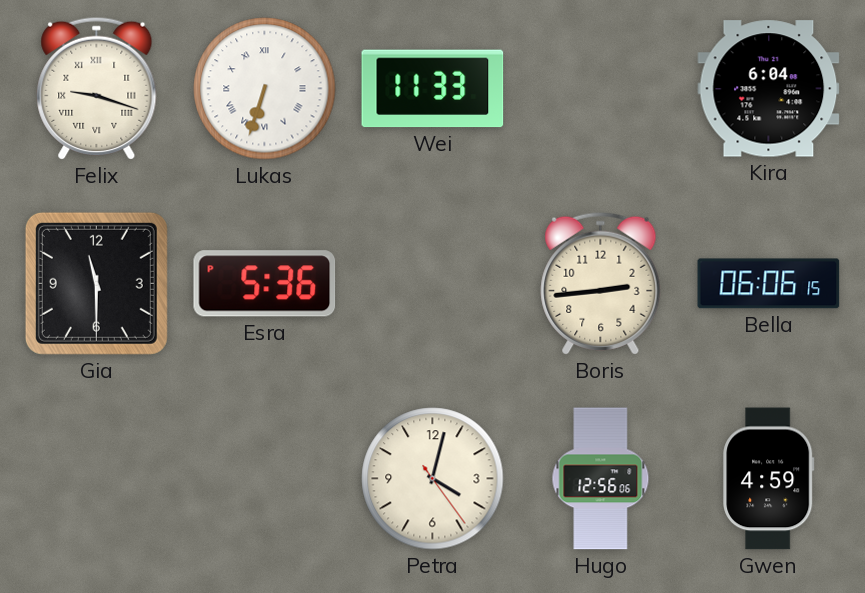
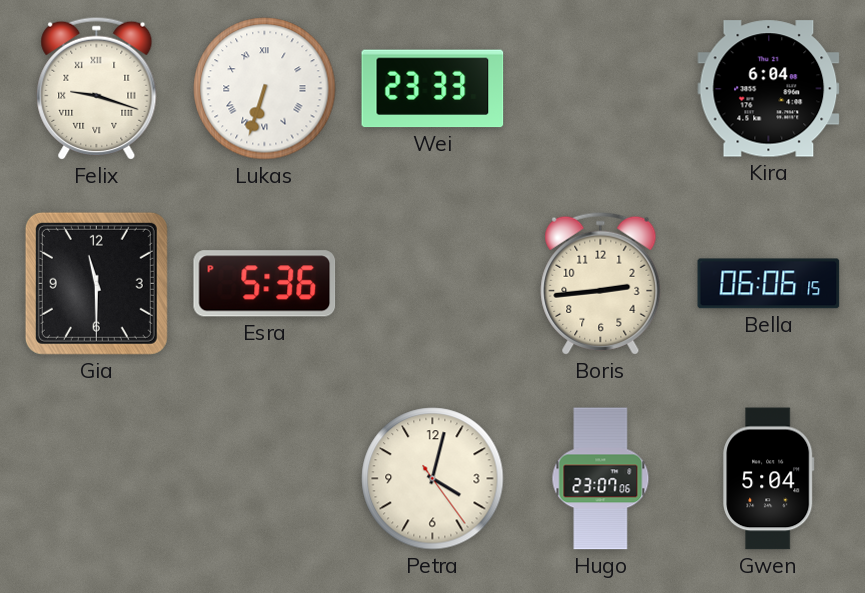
Wei: 11:33 -> 23:33
Hugo: 12:56 -> 23:07
Gwen: 4:59 -> 5:04
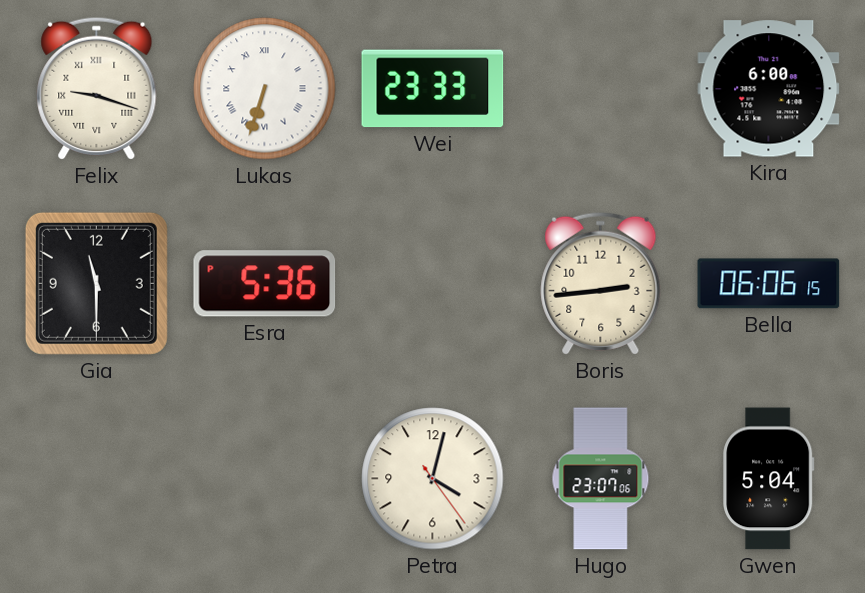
Kira: 6:04 -> 6:00
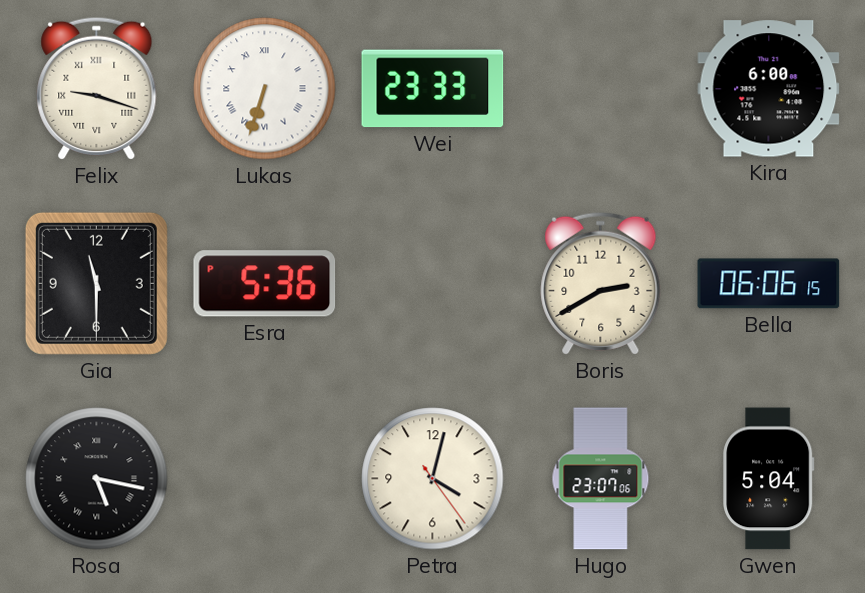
Boris: 2:44 -> 2:40
Rosa: none -> 5:17
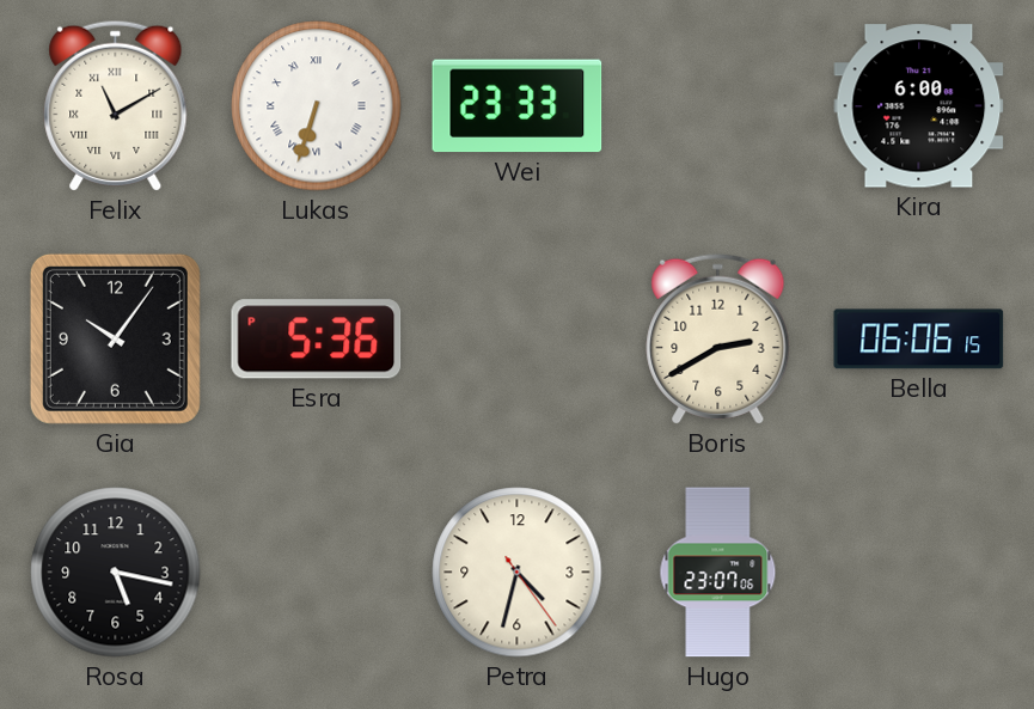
Felix: 9:18 -> 11:10
Gia: 11:30 -> 10:06
Rosa numerals: Roman -> Arabic
Petra: 4:02 -> 4:32
Gwen: 5:04 -> none
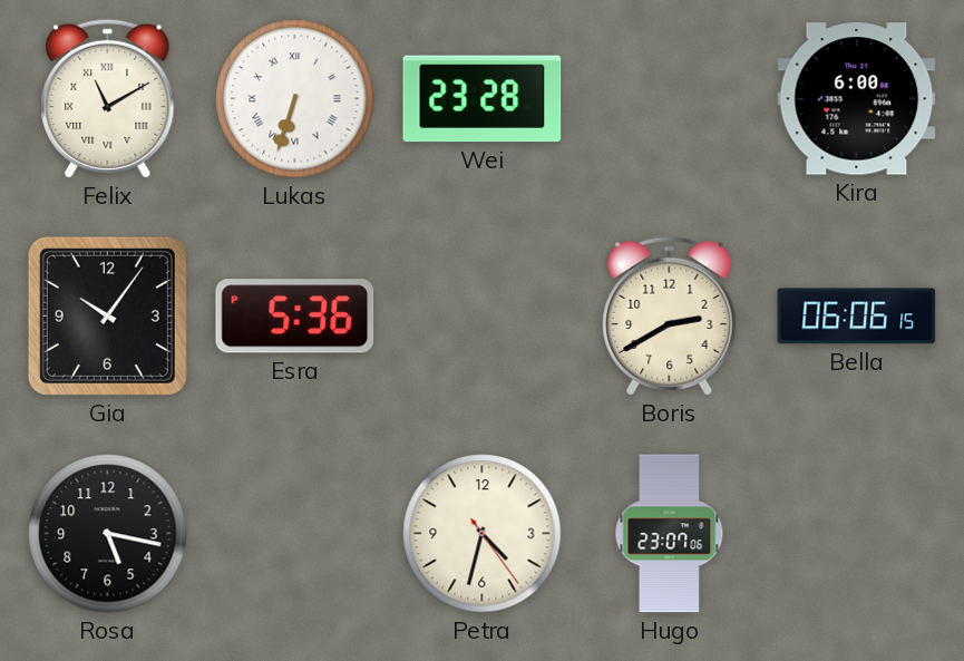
Wei: 23:33 -> 23:28
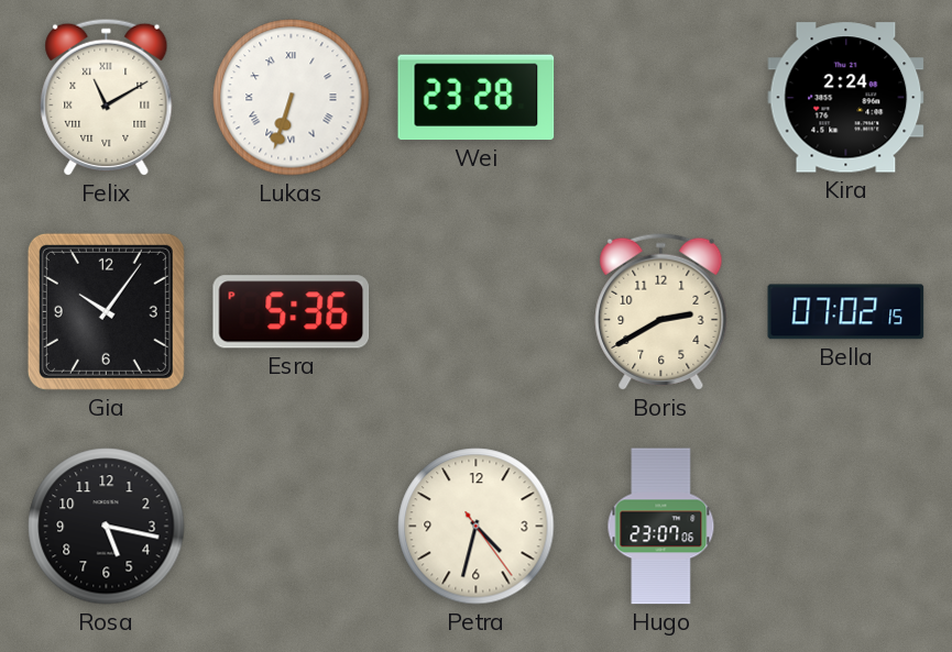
Kira: 6:00 -> 2:24
Bella: 06:06 -> 07:02
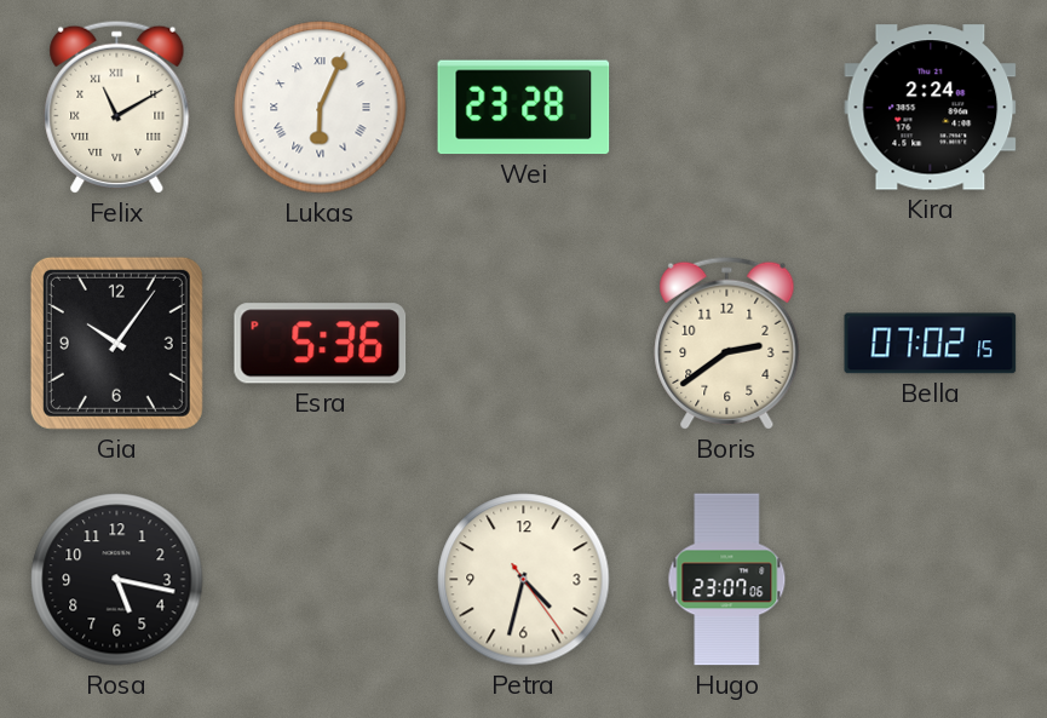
Lukas: 6:33 -> 6:04
Boris: 2:40 -> 2:39
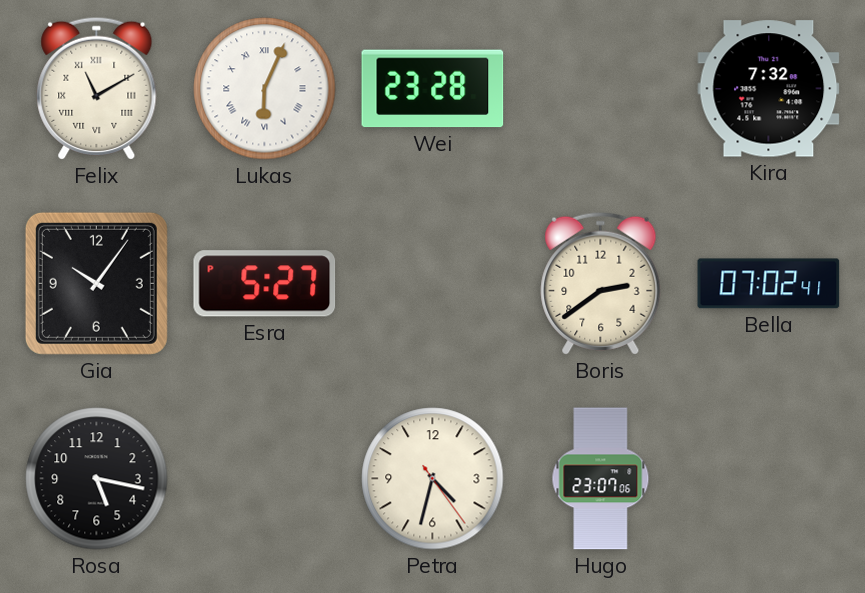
Kira: 2:24 -> 7:32
Esra: 5:36 -> 5:27
Bella: 07:02:15 -> 07:02:41
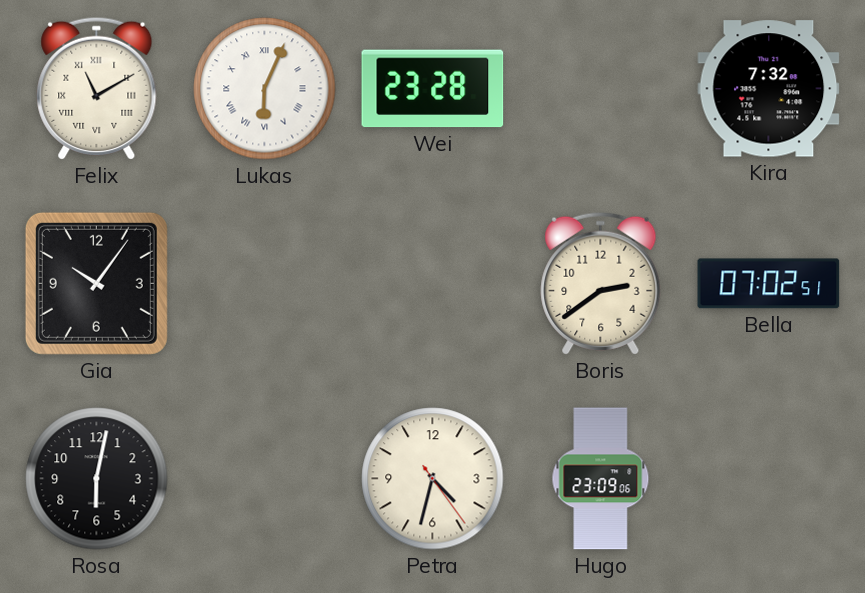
Esra: 5:27 -> none
Bella: 07:02:41 -> 07:02:51
Rosa: 5:17 -> 6:02
Hugo: 23:07 -> 23:09
